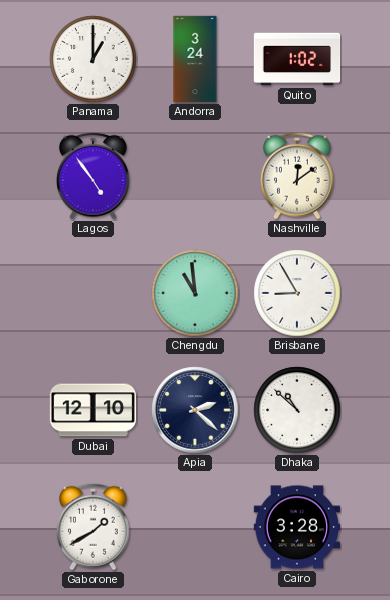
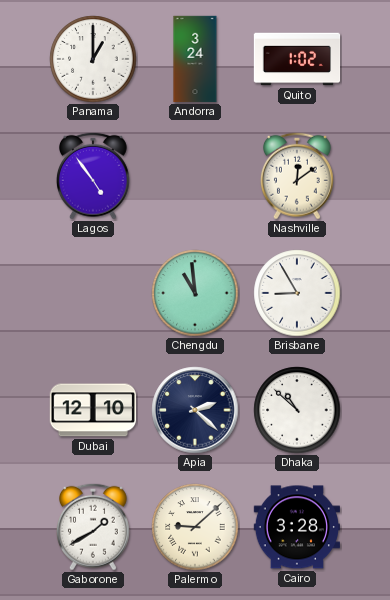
Palermo: none -> 9:08
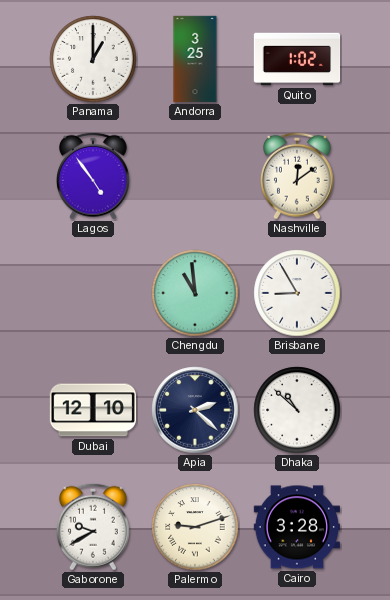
Andorra: 3:24 -> 3:25
Gaborone: 1:40 -> 9:40
Palermo: 9:08 -> 9:12
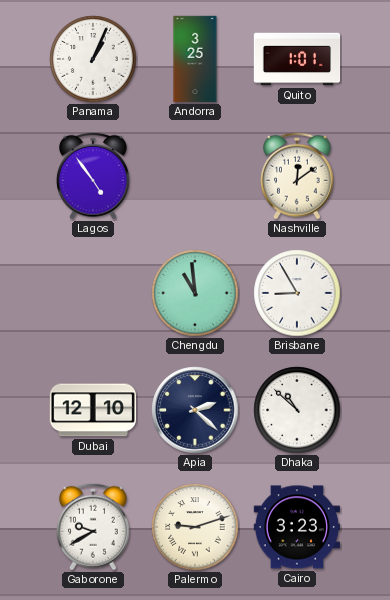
Panama: 1:00 -> 1:04
Quito: 1:02 -> 1:01
Cairo: 3:28 -> 3:23
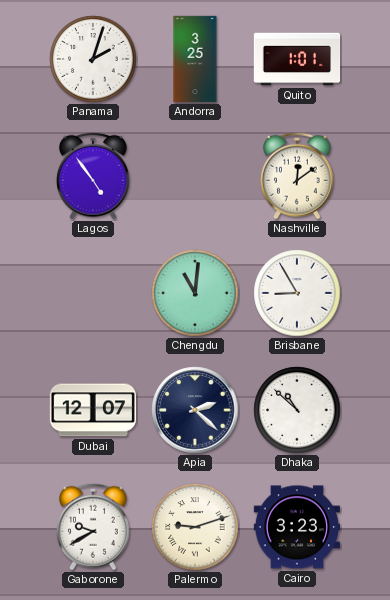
Panama: 1:04 -> 2:03
Chengdu: 10:59 -> 11:01
Dubai: 12:10 -> 12:07
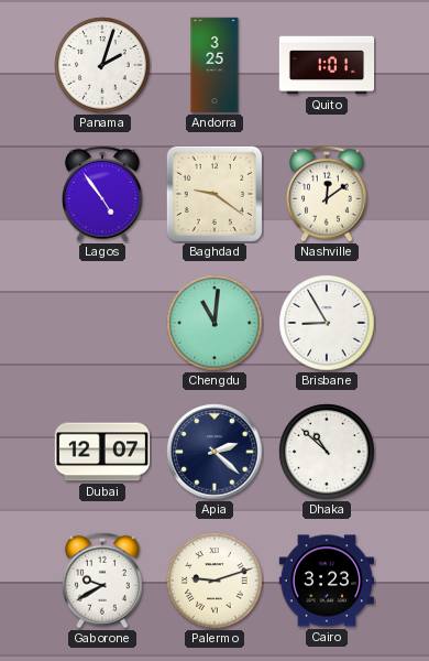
Baghdad: none -> 9:21
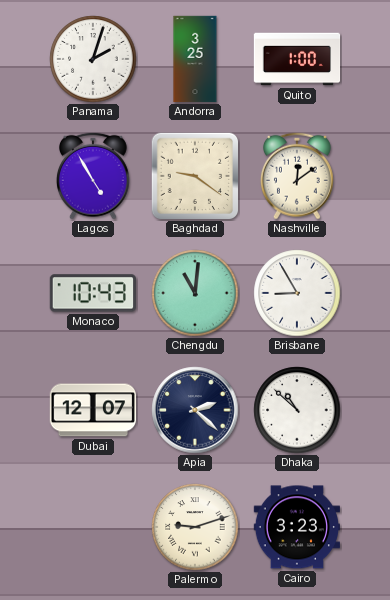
Quito: 1:01 -> 1:00
Lagos: 4:54 -> 4:55
Monaco: none -> 10:43
Gaborone: 9:40 -> none
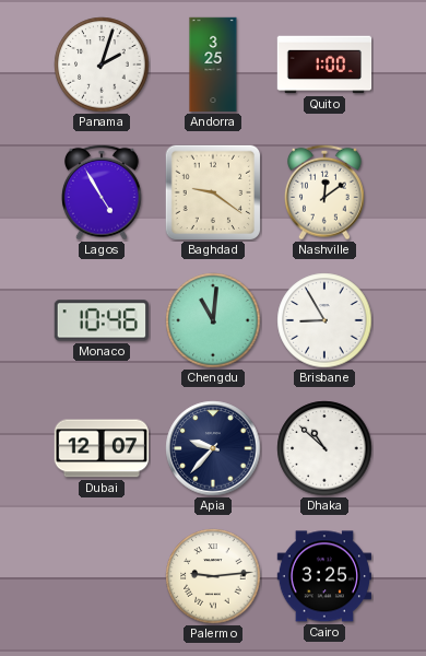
Monaco: 10:43 -> 10:46
Apia: 2:22 -> 9:37
Palermo: 9:12 -> 9:14
Cairo: 3:23 -> 3:25
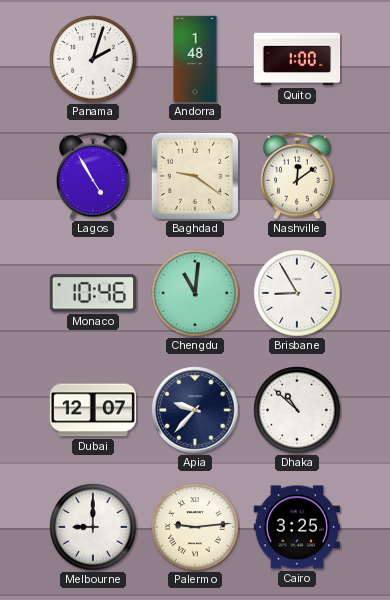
Andorra: 3:25 -> 1:48
Melbourne: none -> 9:00
